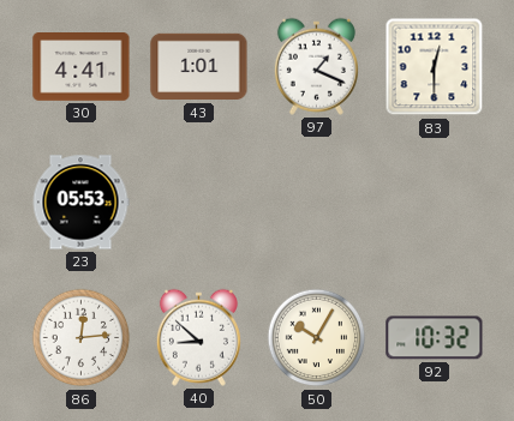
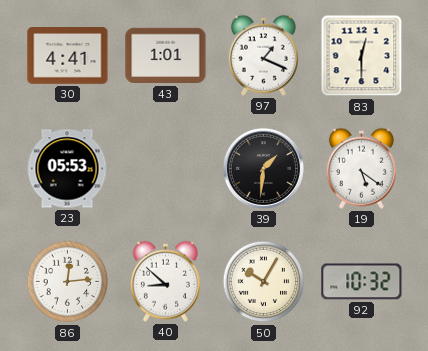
39: none -> 1:31
19: none -> 5:21
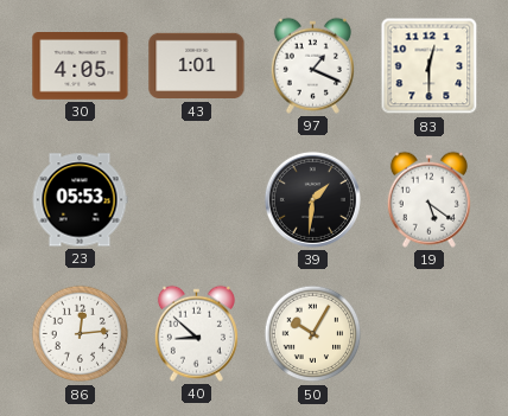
30: 4:41 -> 4:05
92: 10:32 -> none
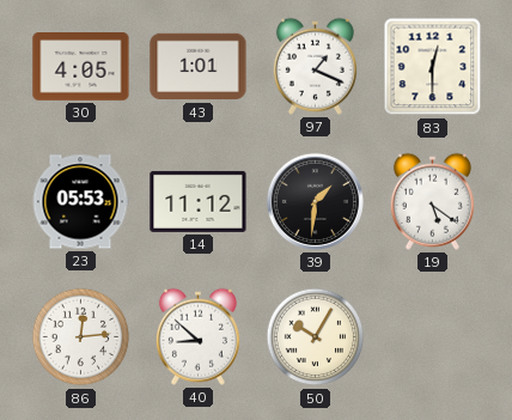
14: none -> 11:12
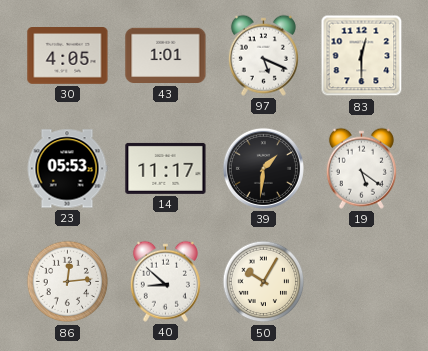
97: 1:19 -> 5:19
14: 11:12 -> 11:17
